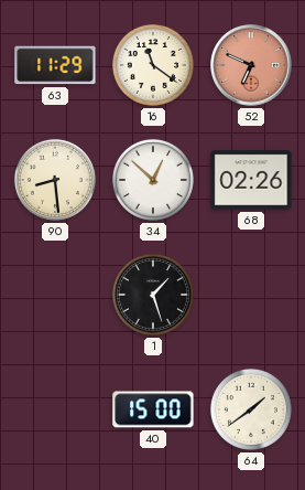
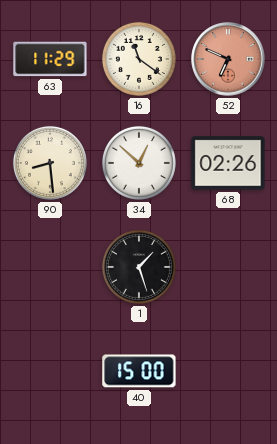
64: 1:39 -> none
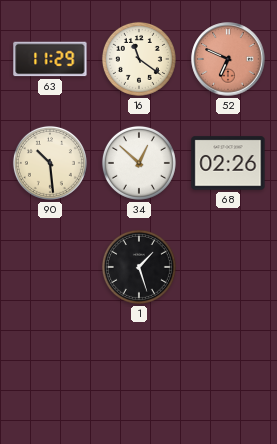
90: 8:29 -> 10:29
40: 15:00 -> none
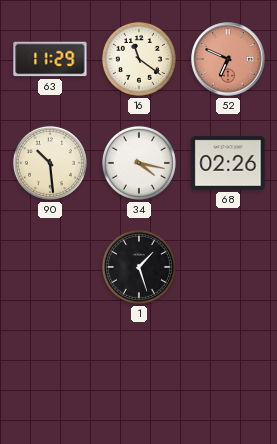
34: 12:52 -> 4:17
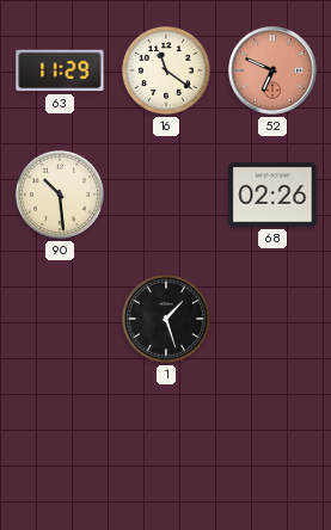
34: 4:17 -> none
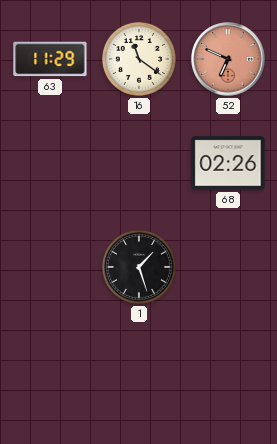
90: 10:29 -> none
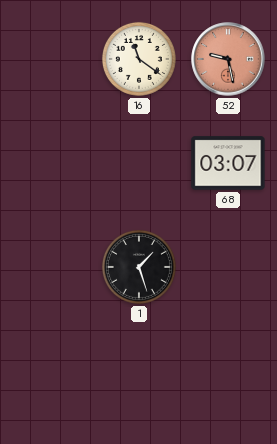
63: 11:29 -> none
52: 6:49 -> 9:28
68: 02:26 -> 03:07
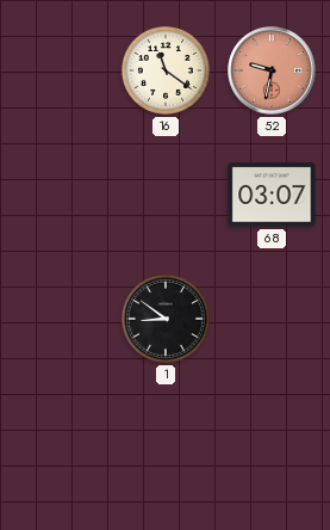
52: 9:28 -> 9:32
1: 1:27 -> 8:51
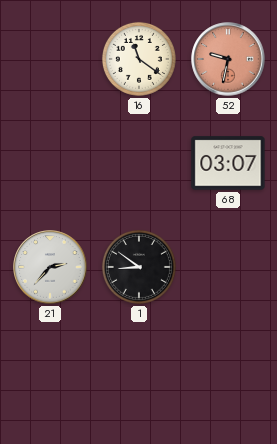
21: none -> 2:37
